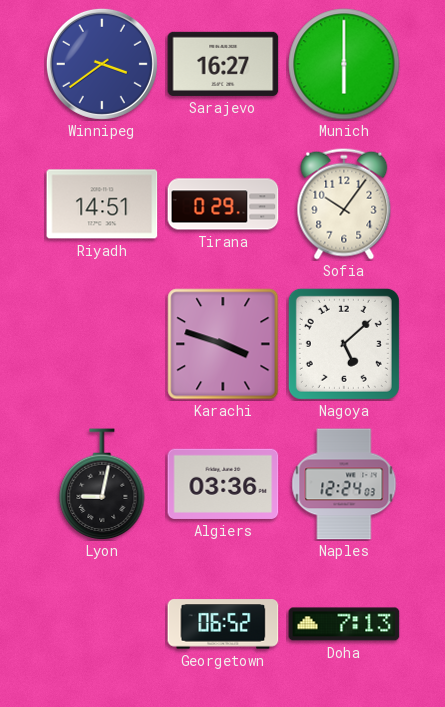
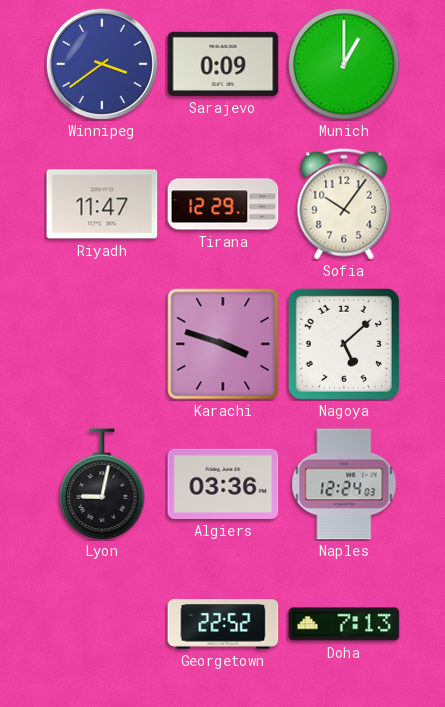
Sarajevo: 16:27 -> 0:09
Munich: 6:00 -> 1:00
Riyadh: 14:51 -> 11:47
Tirana: 0:29 -> 12:29
Georgetown: 06:52 -> 22:52
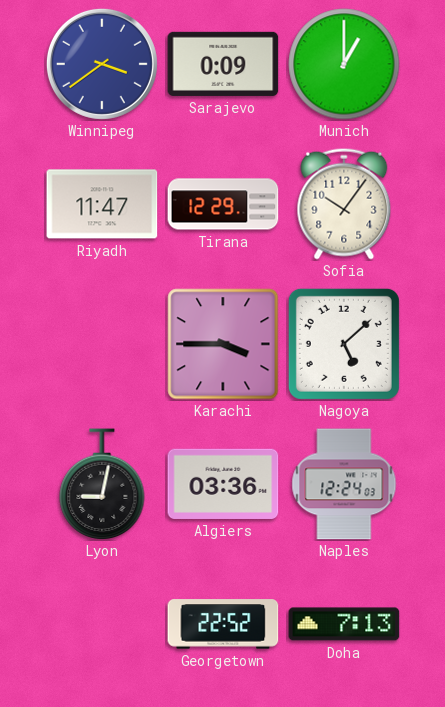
Karachi: 3:48 -> 3:45
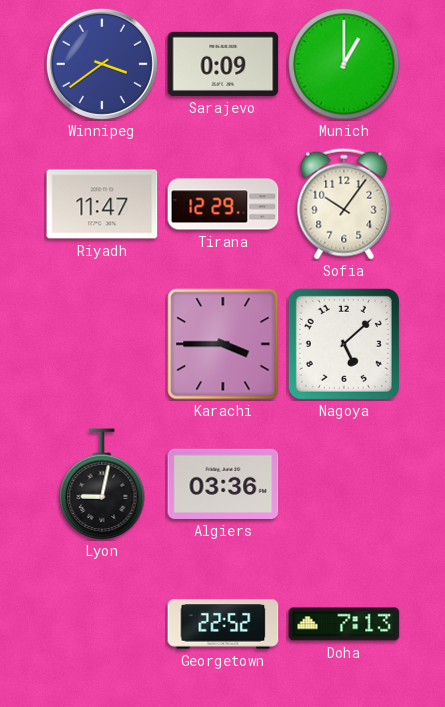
Naples: 12:24 -> none
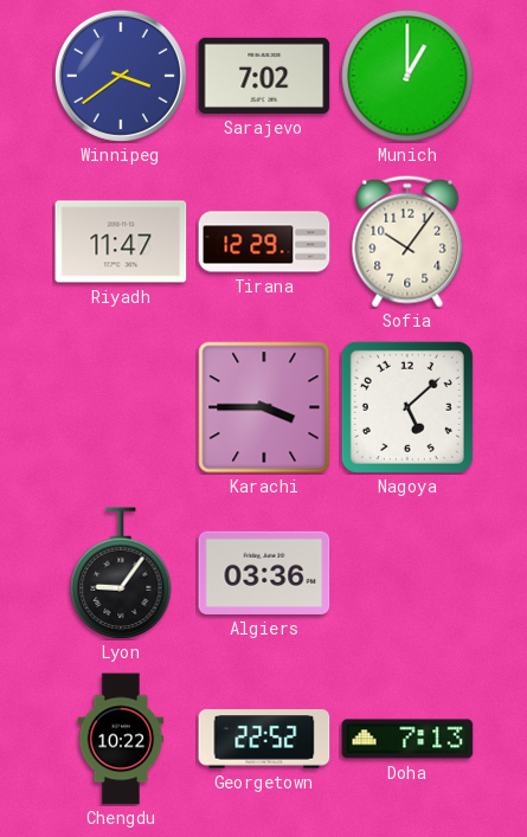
Sarajevo: 0:09 -> 7:02
Lyon: 9:02 -> 9:06
Chengdu: none -> 10:22
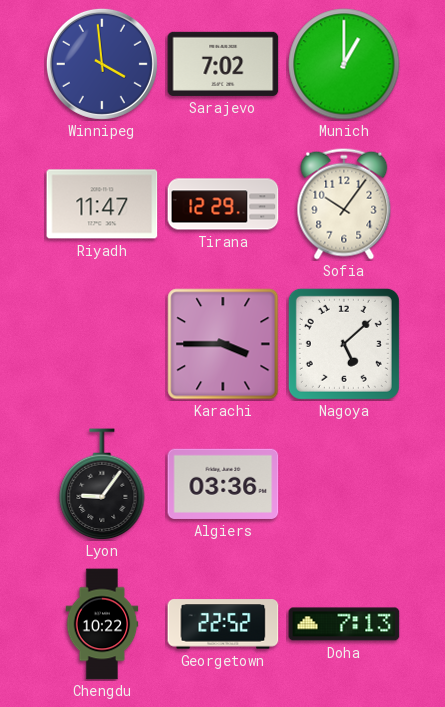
Winnipeg: 3:39 -> 3:59
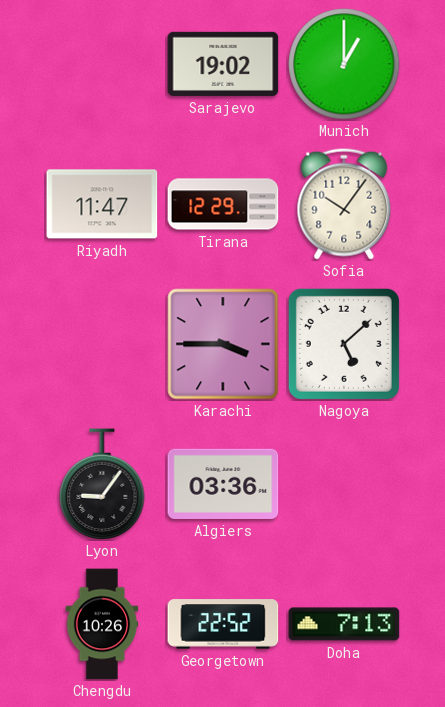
Winnipeg: 3:59 -> none
Sarajevo: 7:02 -> 19:02
Chengdu: 10:22 -> 10:26
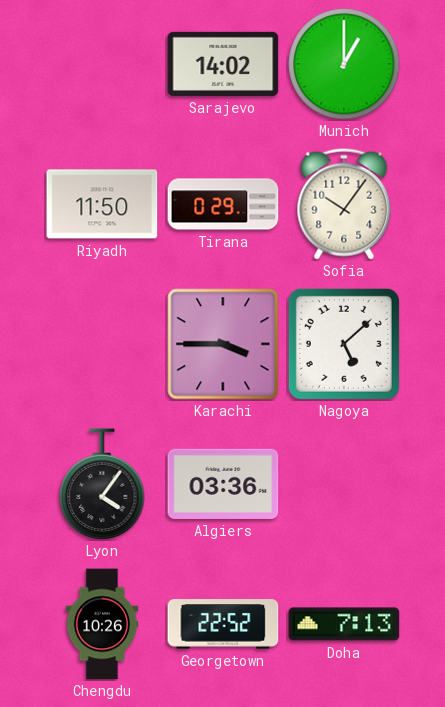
Sarajevo: 19:02 -> 14:02
Riyadh: 11:47 -> 11:50
Tirana: 12:29 -> 0:29
Lyon: 9:06 -> 4:06
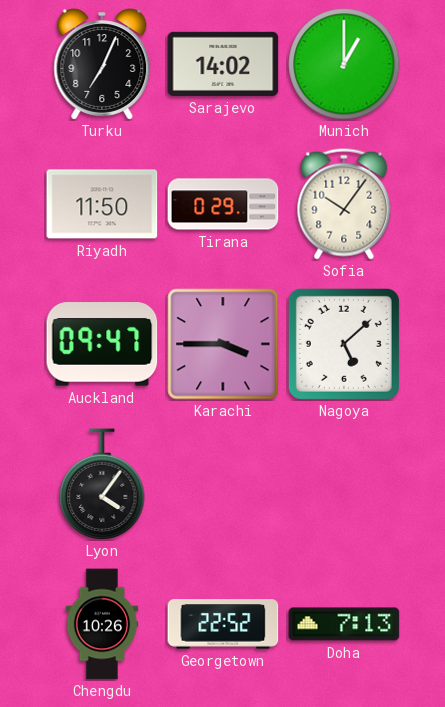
Turku: none -> 7:04
Auckland: none -> 09:47
Algiers: 03:36 -> none
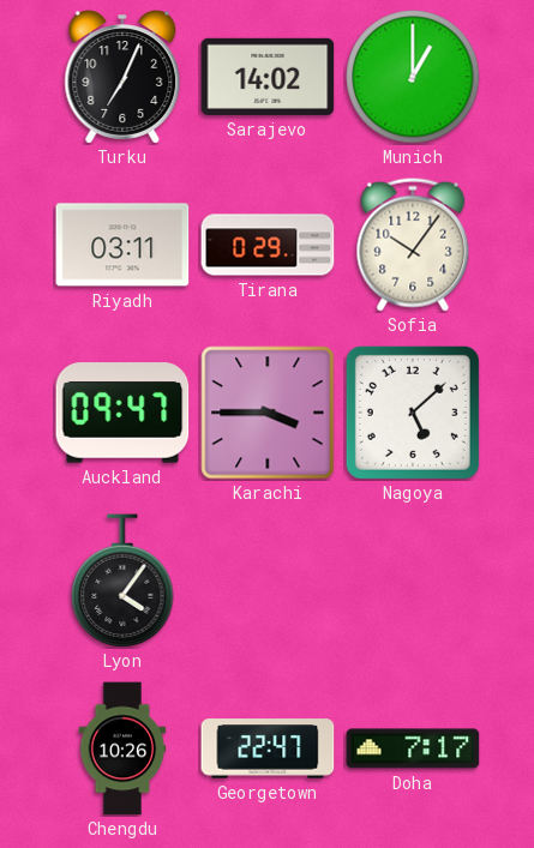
Riyadh: 11:50 -> 03:11
Georgetown: 22:52 -> 22:47
Doha: 7:13 -> 7:17
